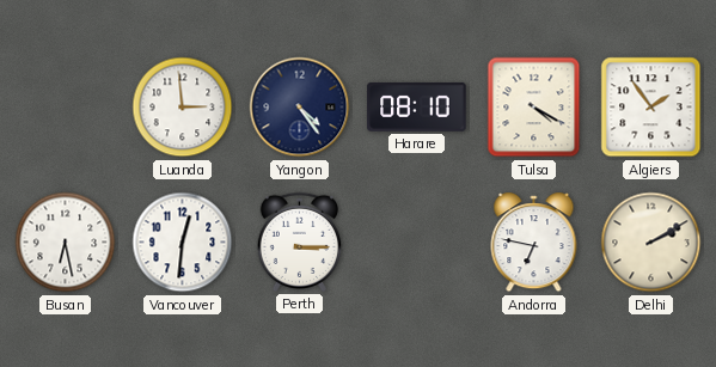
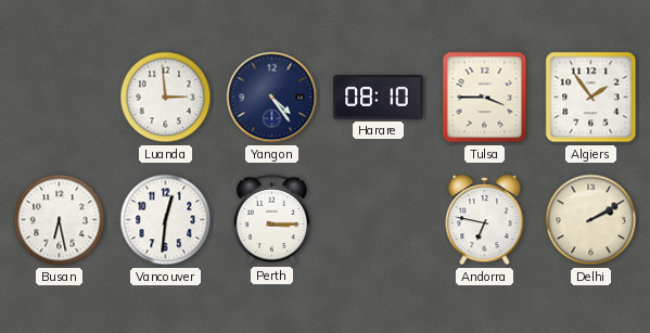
Tulsa: 4:20 -> 3:45
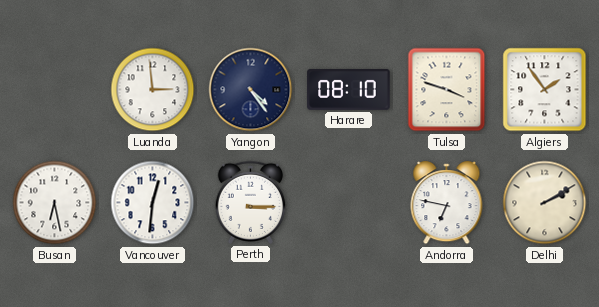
Tulsa: 3:45 -> 3:48
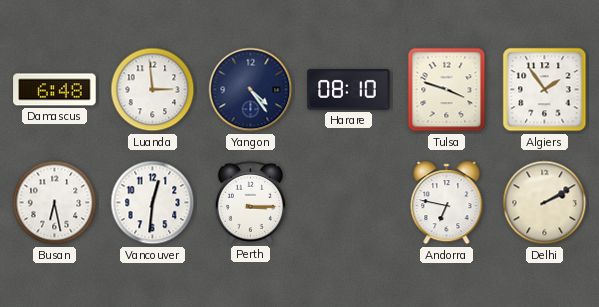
Damascus: none -> 6:48
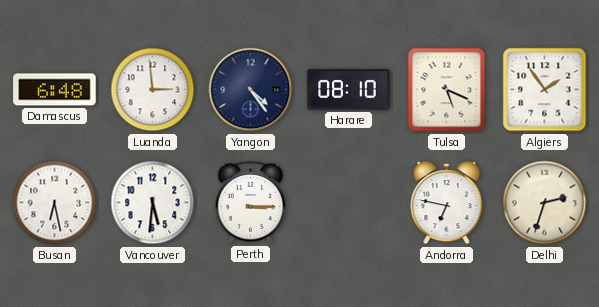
Tulsa: 3:48 -> 5:19
Vancouver: 12:31 -> 5:31
Delhi: 2:10 -> 2:33
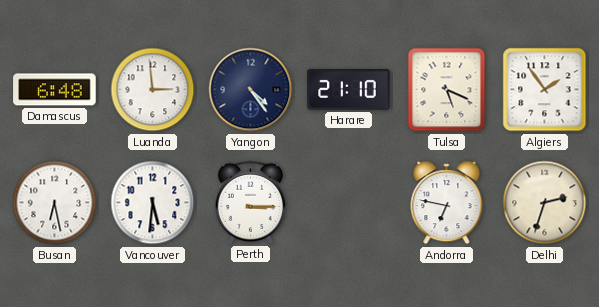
Harare: 08:10 -> 21:10
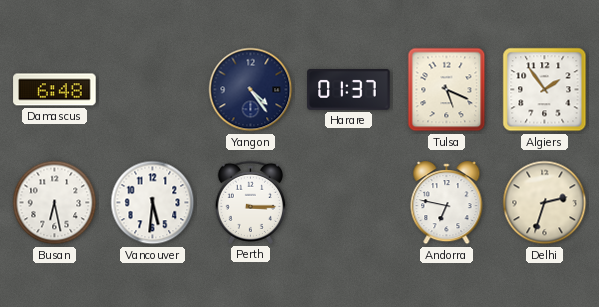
Luanda: 2:59 -> none
Harare: 21:10 -> 01:37
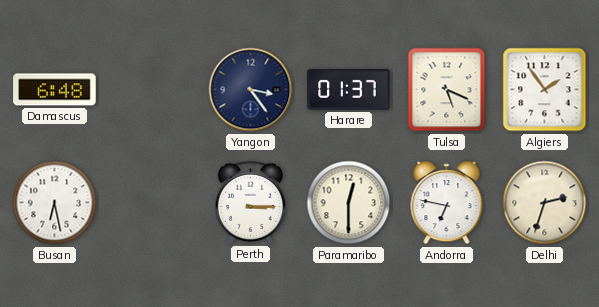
Yangon: 4:24 -> 3:24
Vancouver: 5:31 -> none
Paramaribo: none -> 12:30
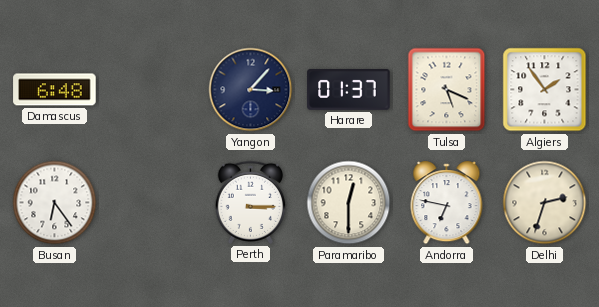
Yangon: 3:24 -> 3:07
Busan: 6:28 -> 6:24
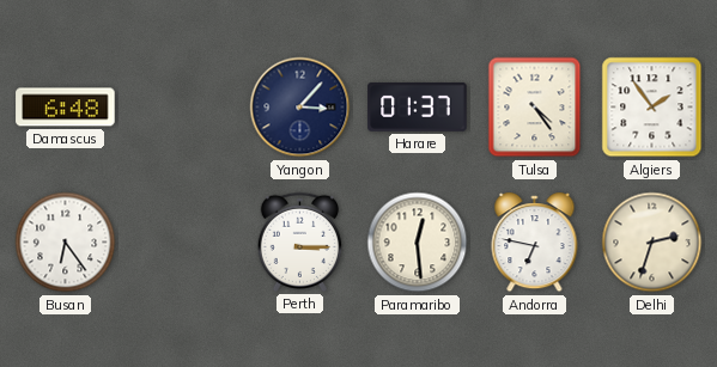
Tulsa: 5:19 -> 4:24
Paramaribo: 12:30 -> 12:29
